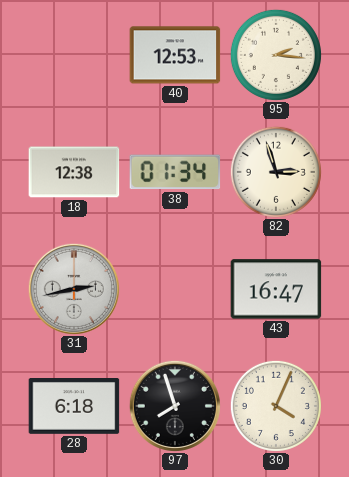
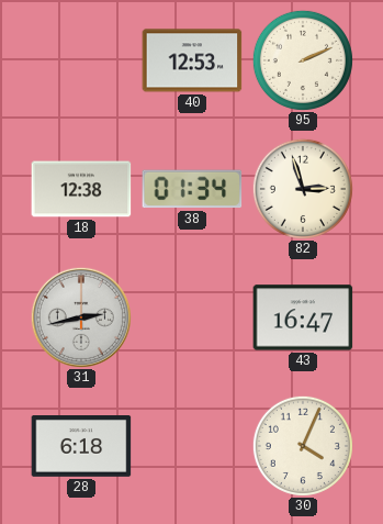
95: 2:16 -> 2:11
97: 7:57 -> none
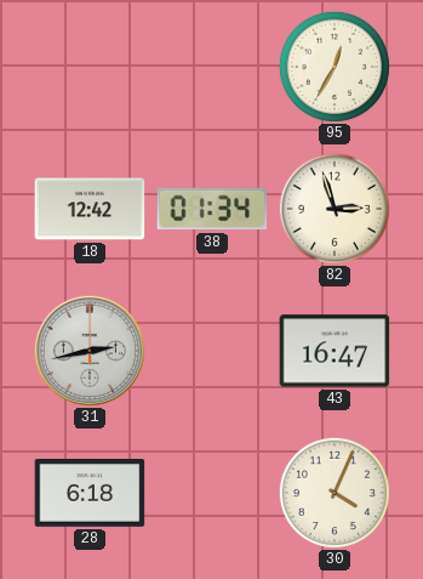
40: 12:53 -> none
95: 2:11 -> 12:35
18: 12:38 -> 12:42
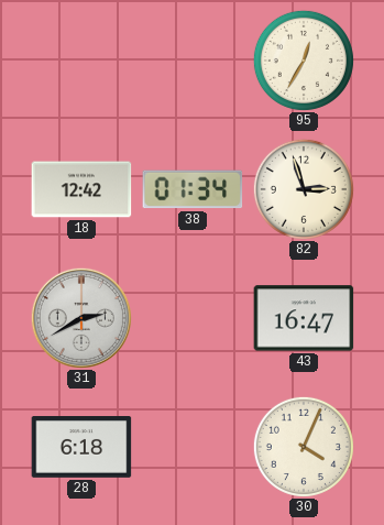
31: 2:43 -> 2:40
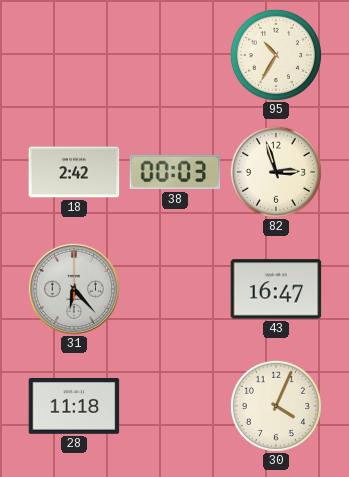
95: 12:35 -> 10:35
18: 12:42 -> 2:42
38: 01:34 -> 00:03
31: 2:40 -> 6:23
28: 6:18 -> 11:18
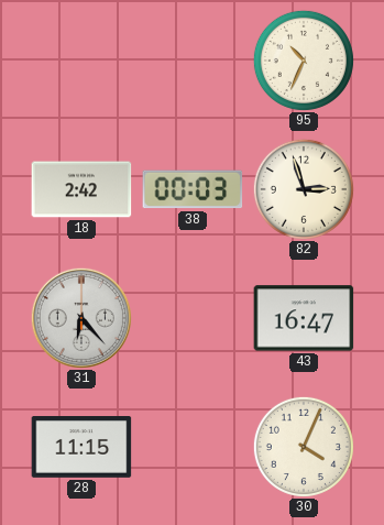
95: 10:35 -> 10:34
28: 11:18 -> 11:15
